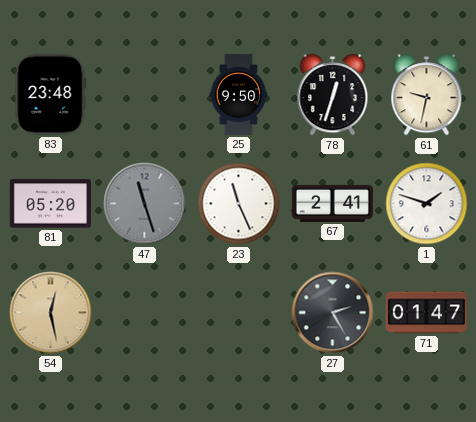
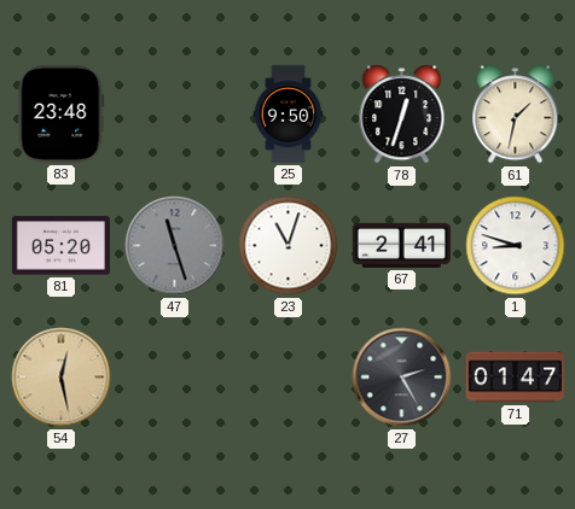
61: 9:32 -> 1:32
23: 11:26 -> 11:03
1: 1:48 -> 8:48
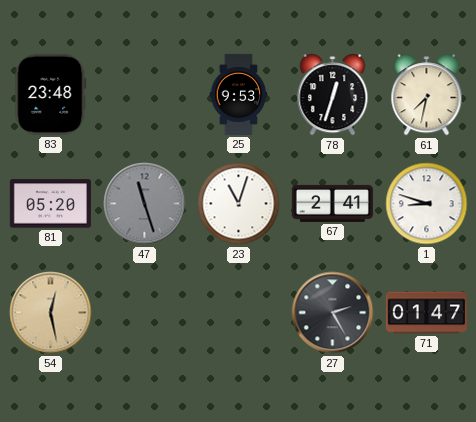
25: 9:50 -> 9:53
61: 1:32 -> 7:32
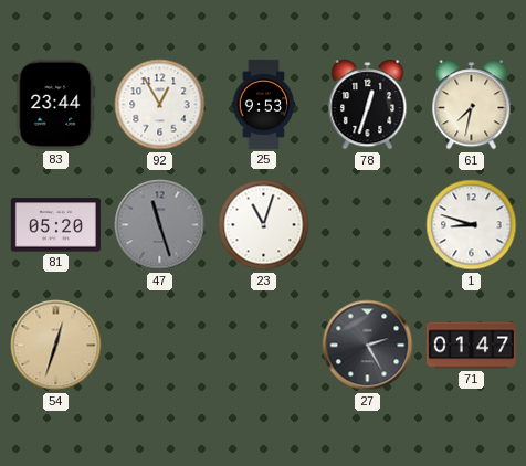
83: 23:48 -> 23:44
92: none -> 12:55
67: 2:41 -> none
54: 12:28 -> 12:33
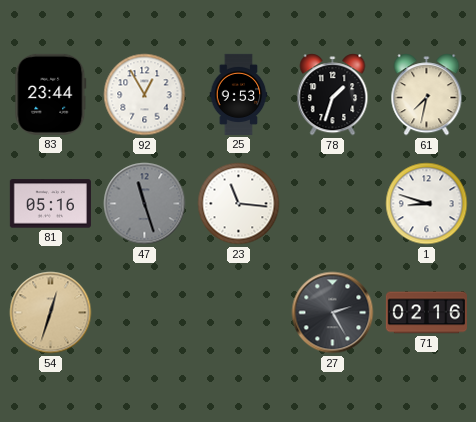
78: 12:33 -> 1:33
81: 05:20 -> 05:16
23: 11:03 -> 11:16
71: 01:47 -> 02:16
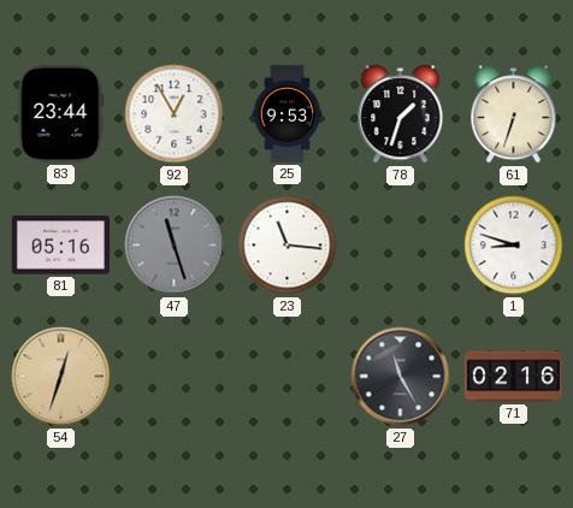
61: 7:32 -> 6:33
27: 2:25 -> 11:25
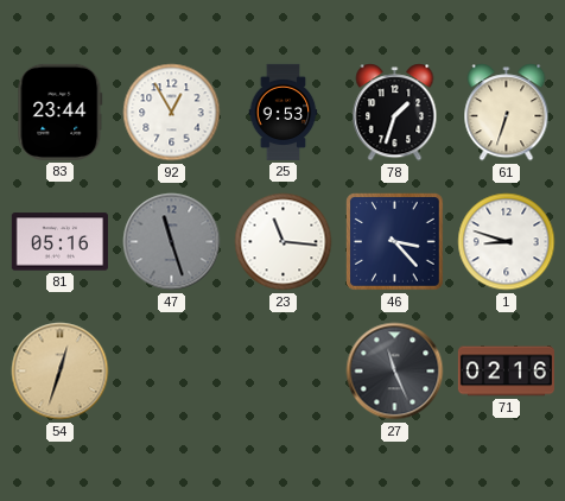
46: none -> 3:23
27: 11:25 -> 11:26
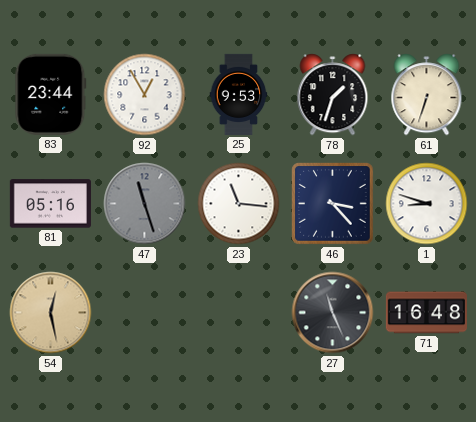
54: 12:33 -> 12:28
71: 02:16 -> 16:48
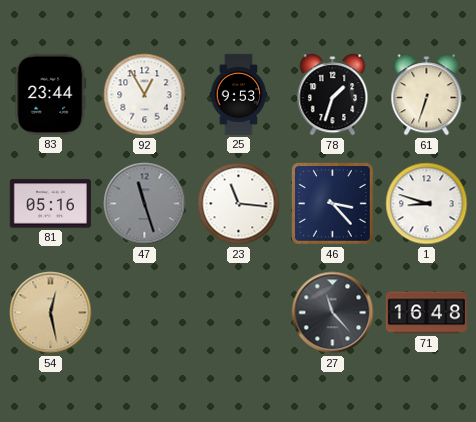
27: 11:26 -> 11:23
